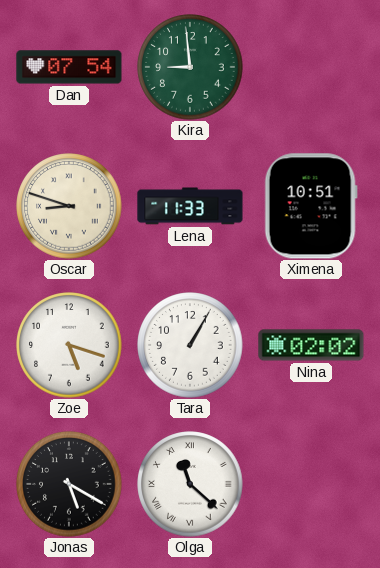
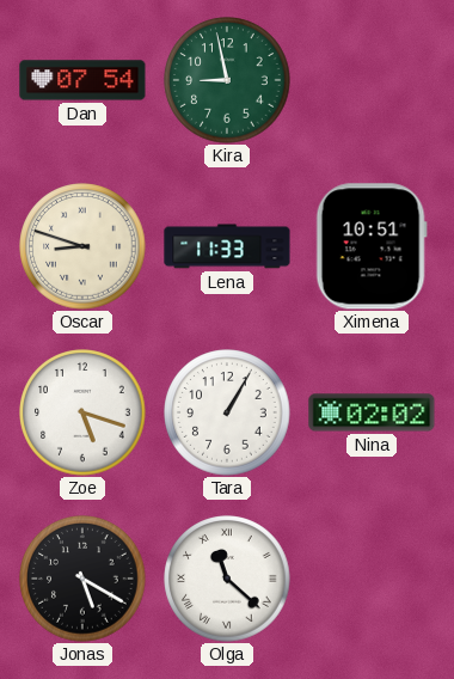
Kira: 8:59 -> 8:58
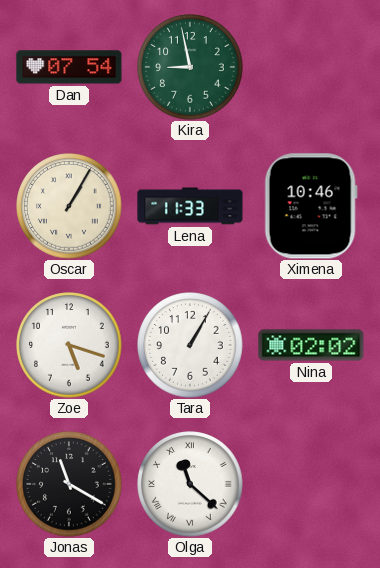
Oscar: 8:48 -> 1:05
Ximena: 10:51 -> 10:46
Jonas: 5:20 -> 11:20
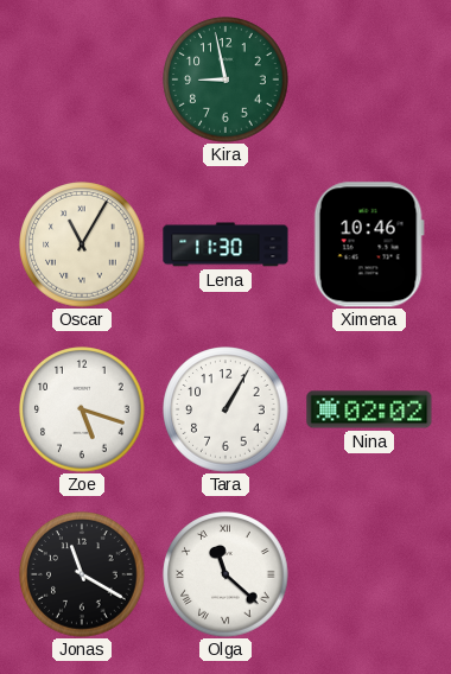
Dan: 07:54 -> none
Oscar: 1:05 -> 11:05
Lena: 11:33 -> 11:30
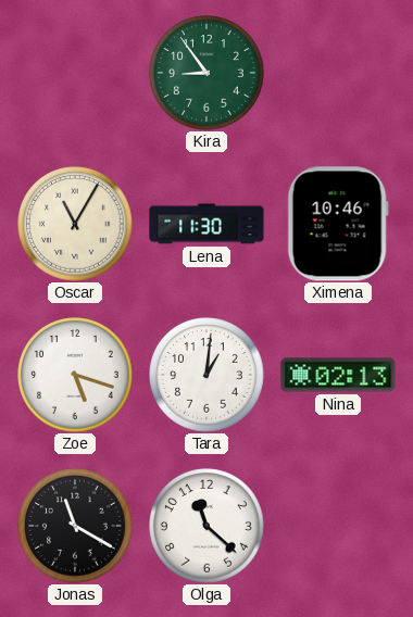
Kira: 8:58 -> 8:54
Tara: 1:05 -> 1:01
Nina: 02:02 -> 02:13
Olga numerals: Roman -> Arabic
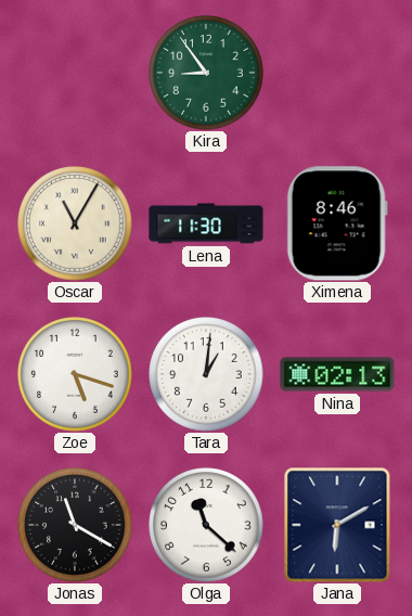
Ximena: 10:46 -> 8:46
Jana: none -> 6:10
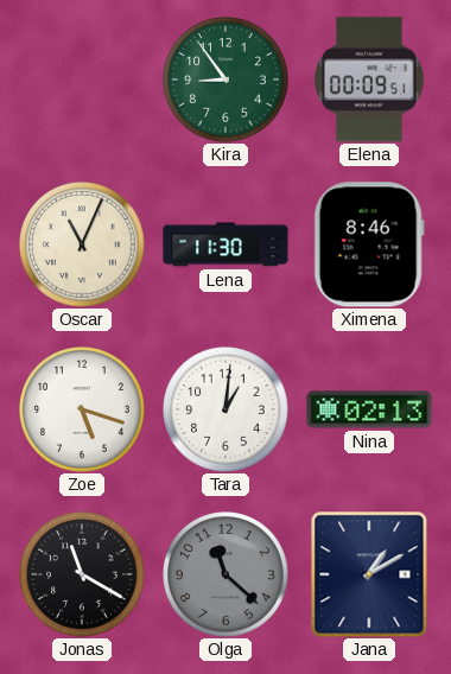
Elena: none -> 00:09
Oscar: 11:05 -> 11:04
Olga dial: white -> grey
Jana: 6:10 -> 1:10
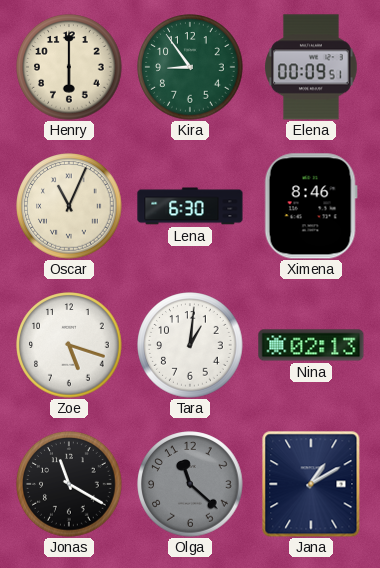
Henry: none -> 6:00
Lena: 11:30 -> 6:30
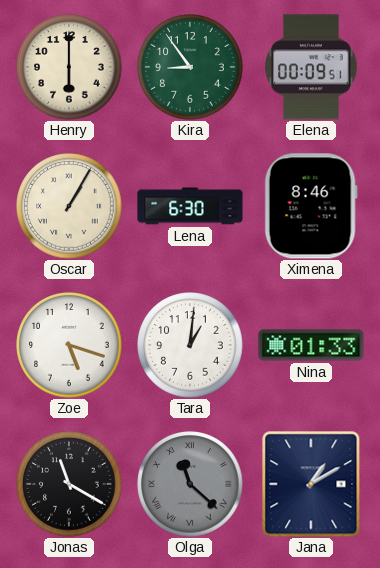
Oscar: 11:04 -> 1:05
Nina: 02:13 -> 01:33
Olga numerals: Arabic -> Roman
